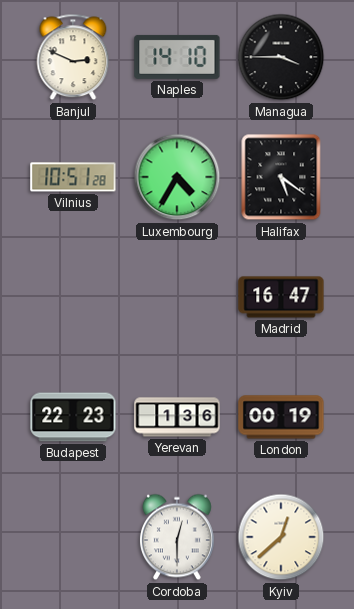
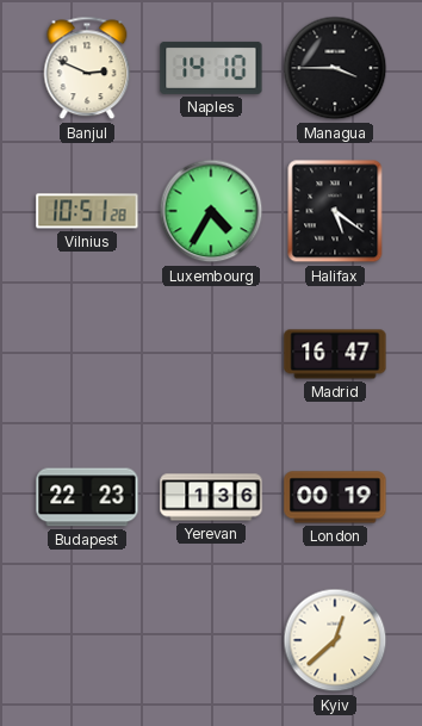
Cordoba: 12:30 -> none
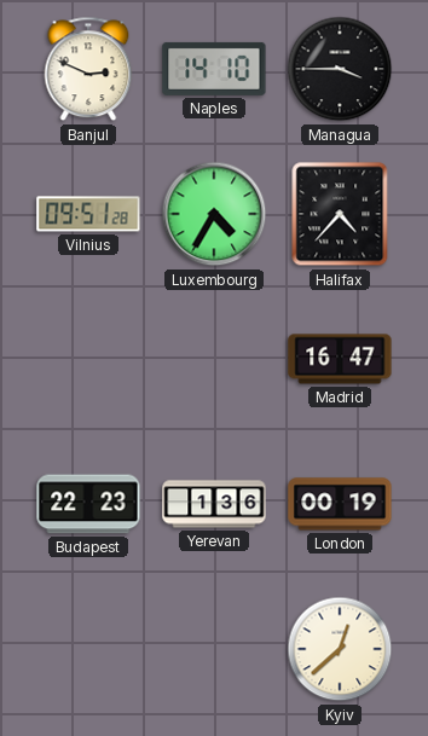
Vilnius: 10:51 -> 09:51
Halifax: 5:21 -> 4:37
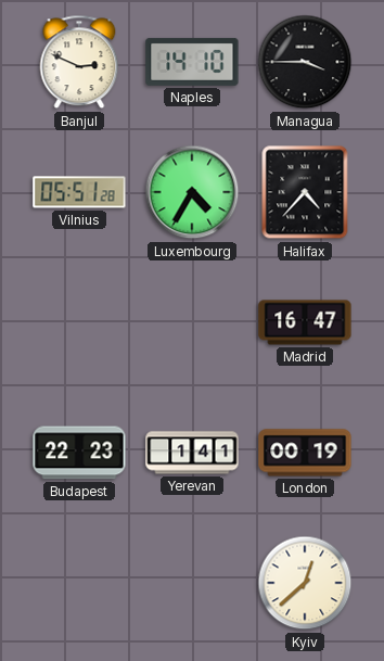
Vilnius: 09:51 -> 05:51
Yerevan: 1:36 -> 1:41
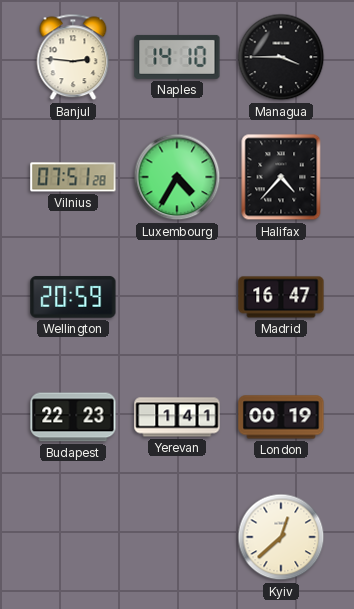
Banjul: 2:49 -> 2:46
Vilnius: 05:51 -> 07:51
Wellington: none -> 20:59
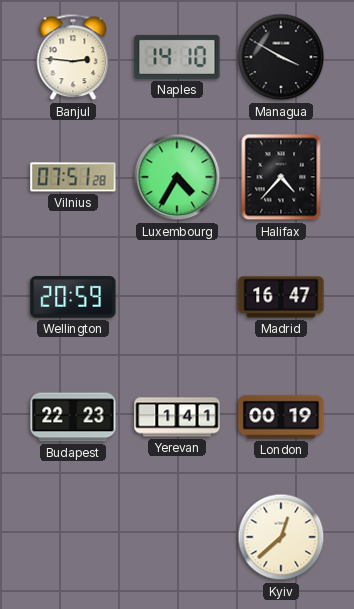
Managua: 3:45 -> 3:50
